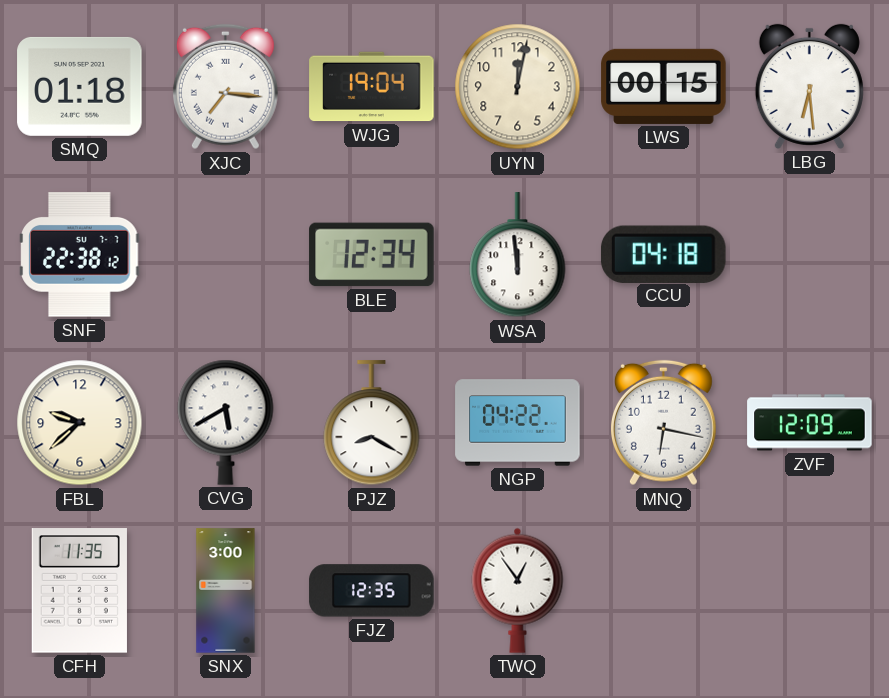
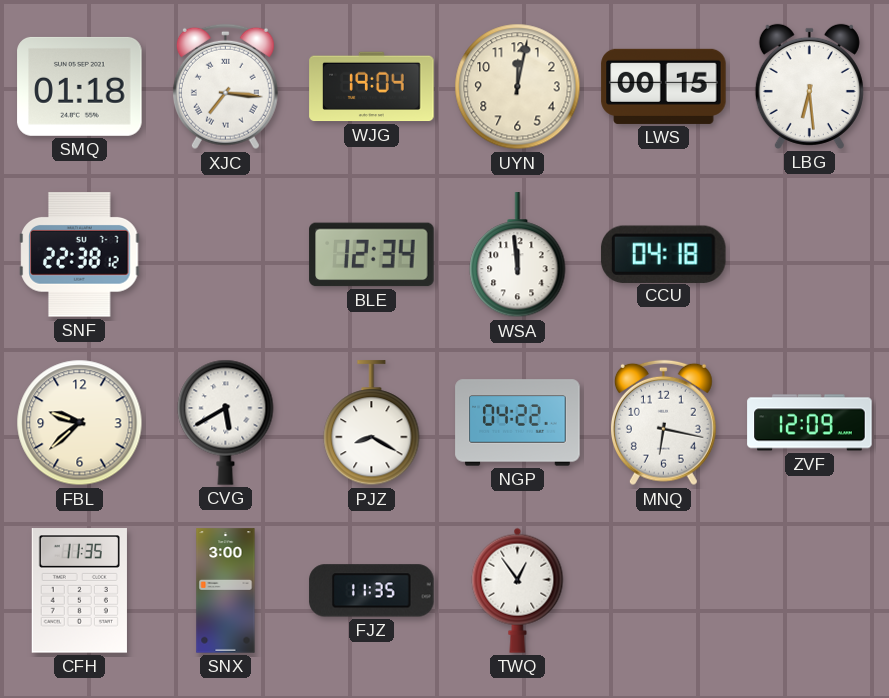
FJZ: 12:35 -> 11:35
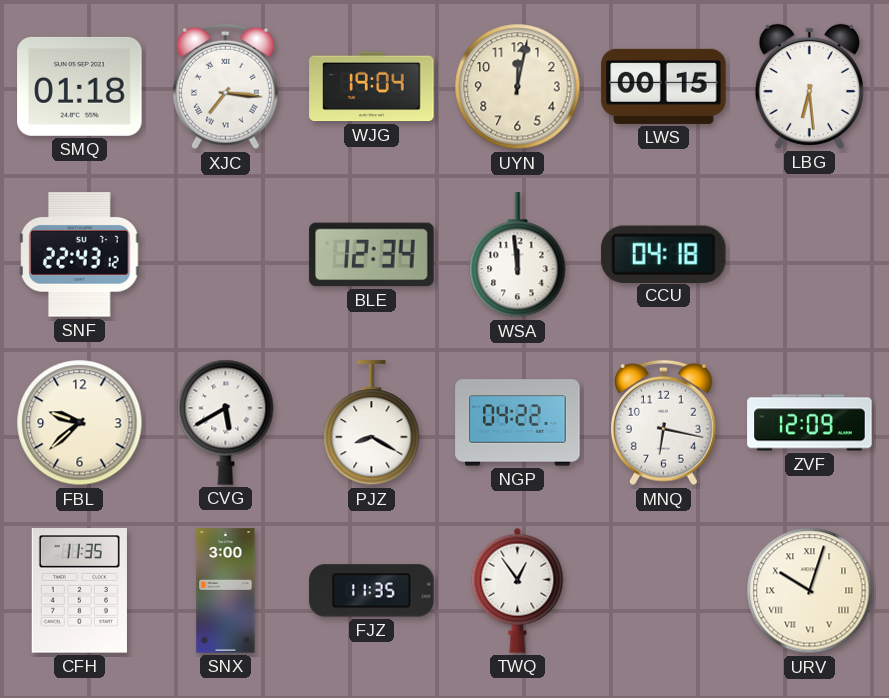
SNF: 22:38 -> 22:43
URV: none -> 10:03
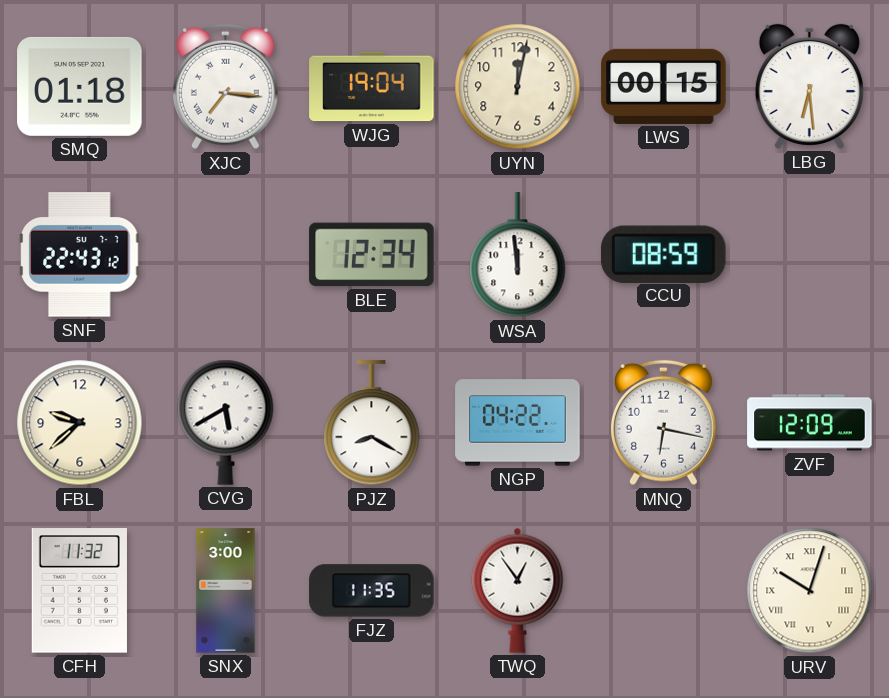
CCU: 04:18 -> 08:59
CFH: 11:35 -> 11:32
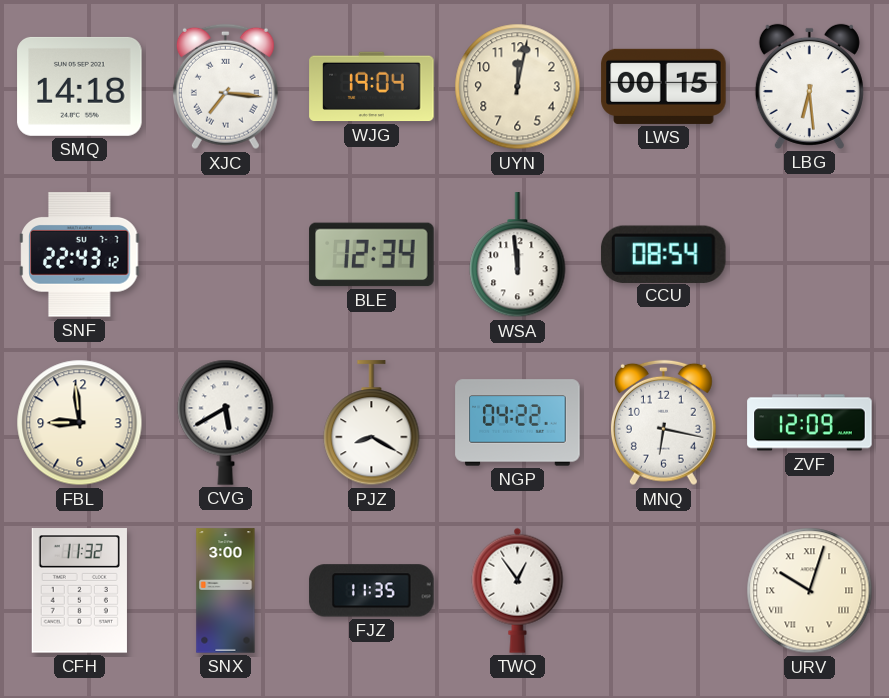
SMQ: 01:18 -> 14:18
CCU: 08:59 -> 08:54
FBL: 9:38 -> 8:59
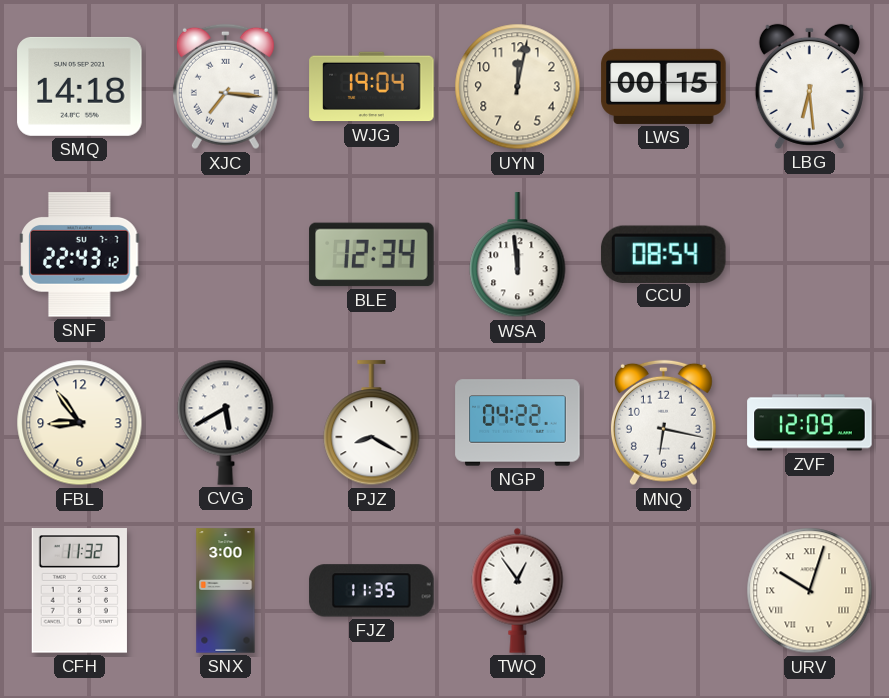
FBL: 8:59 -> 8:54
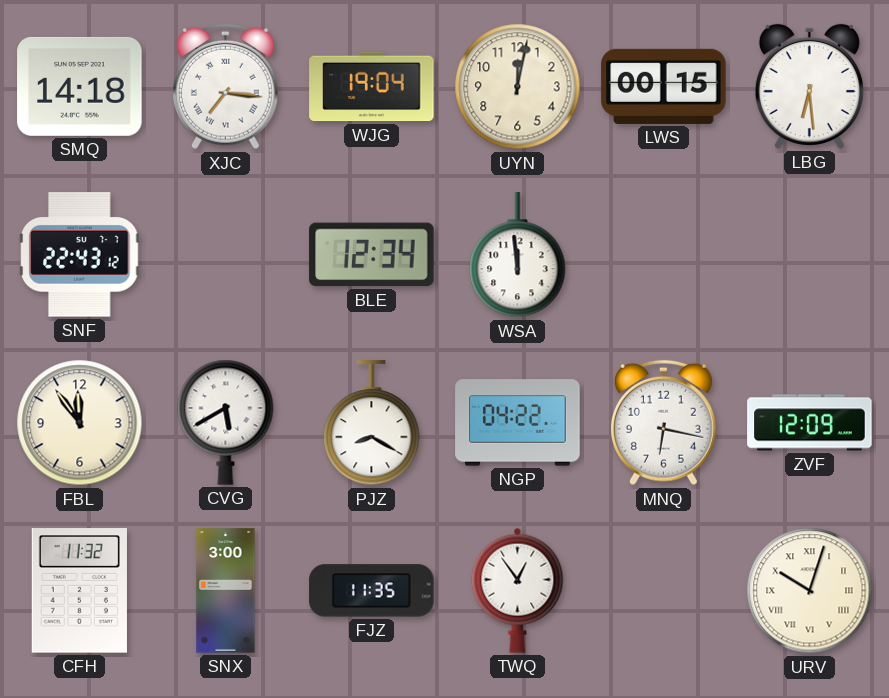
CCU: 08:54 -> none
FBL: 8:54 -> 11:54
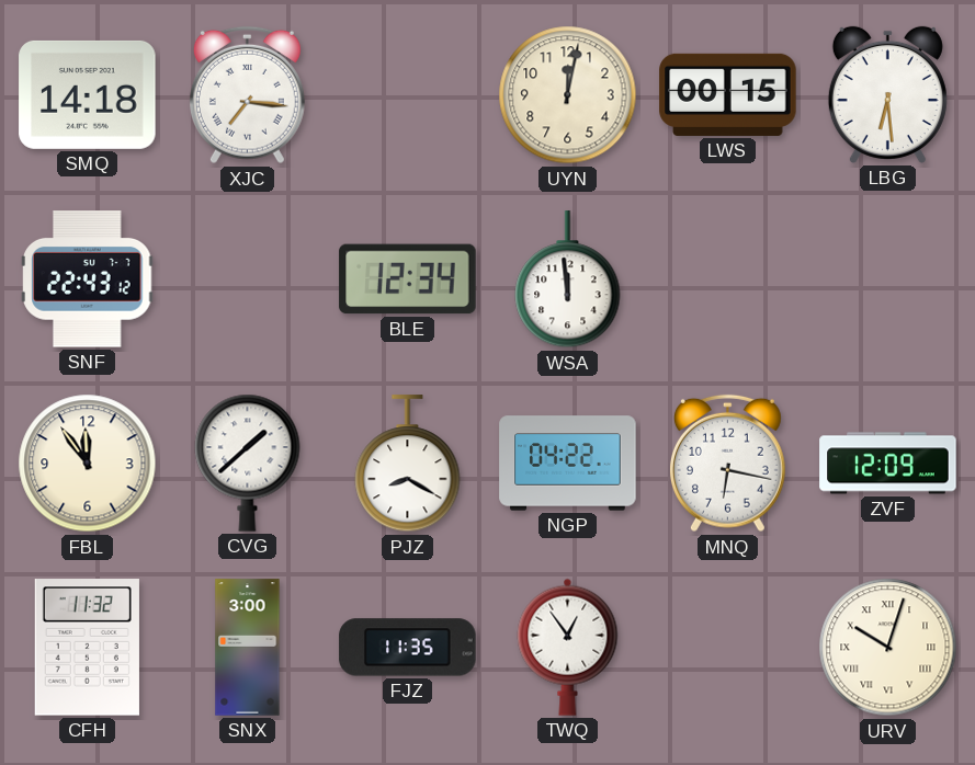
WJG: 19:04 -> none
CVG: 5:40 -> 1:38
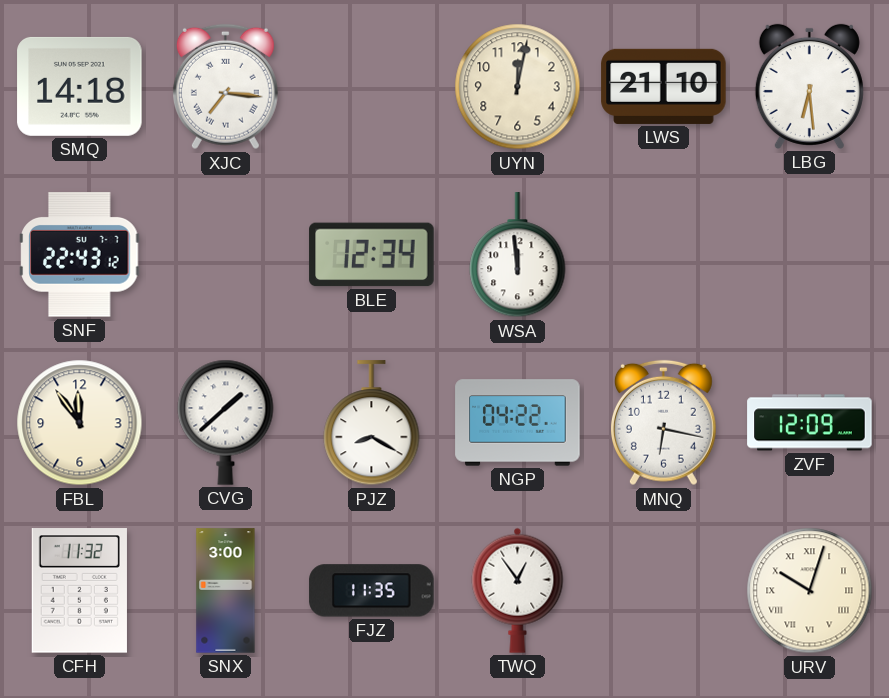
LWS: 00:15 -> 21:10
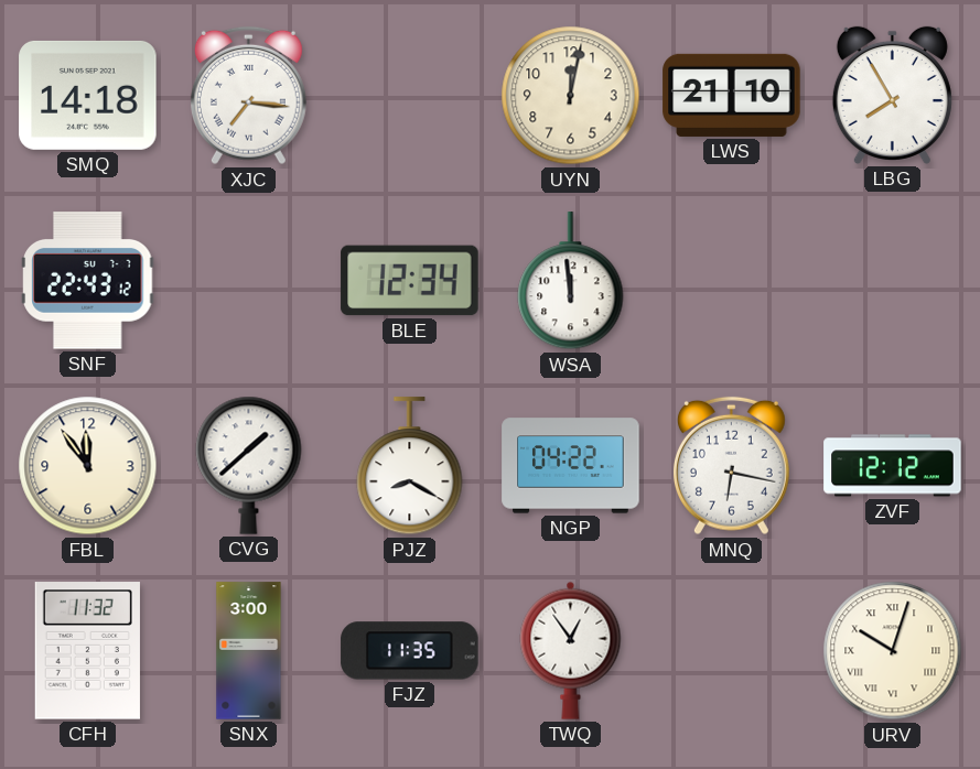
LBG: 6:29 -> 7:55
ZVF: 12:09 -> 12:12
